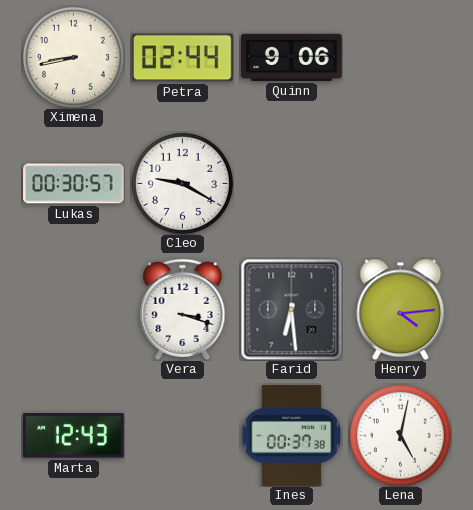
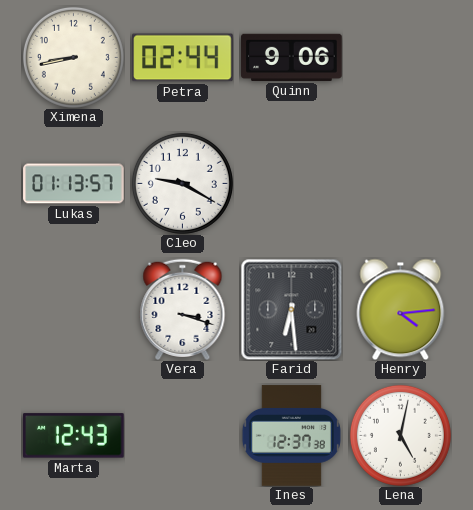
Lukas: 00:30 -> 01:13
Ines: 00:37 -> 12:37
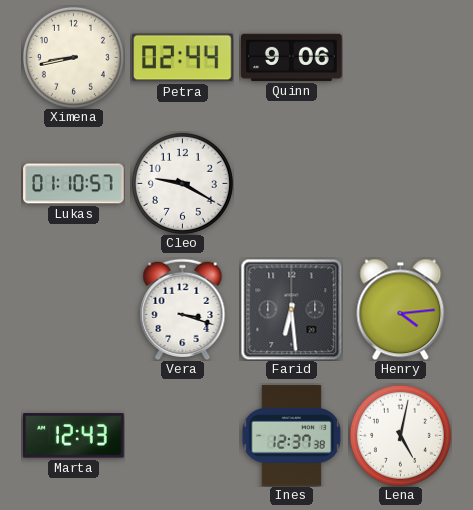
Lukas: 01:13 -> 01:10
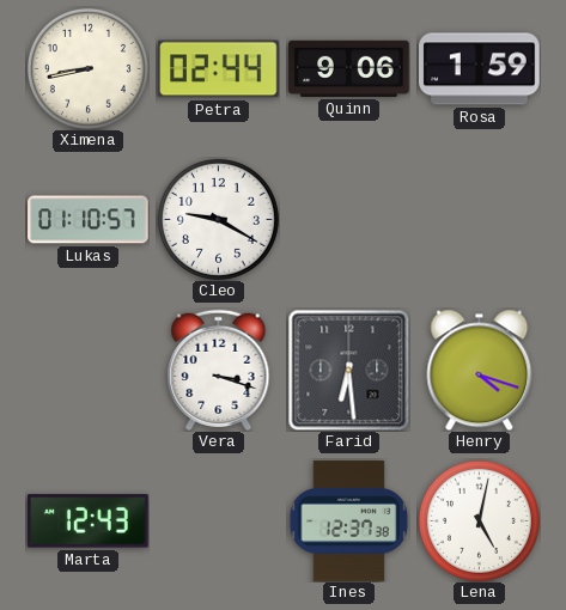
Rosa: none -> 1:59
Henry: 4:14 -> 4:18
